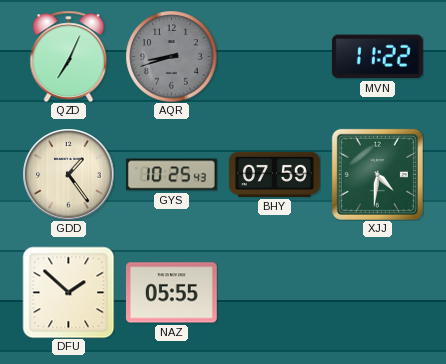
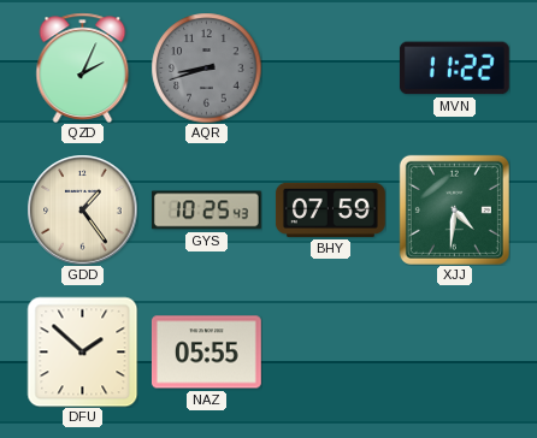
QZD: 7:04 -> 2:04
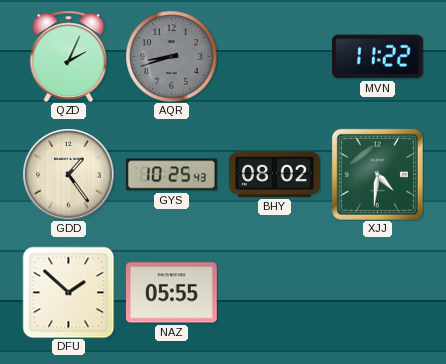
BHY: 07:59 -> 08:02
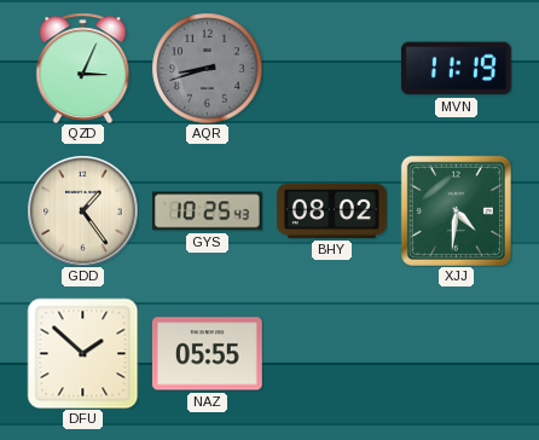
QZD: 2:04 -> 3:04
MVN: 11:22 -> 11:19
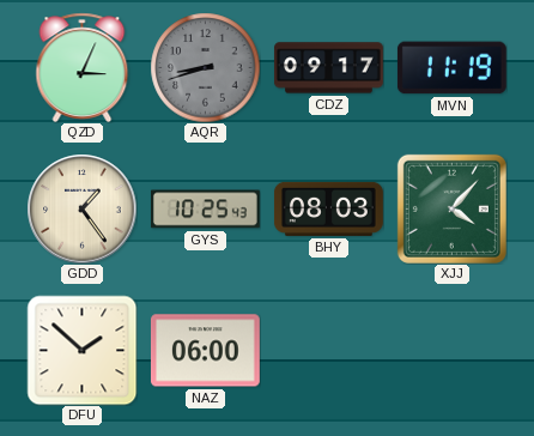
CDZ: none -> 09:17
BHY: 08:02 -> 08:03
XJJ: 4:31 -> 4:07
NAZ: 05:55 -> 06:00
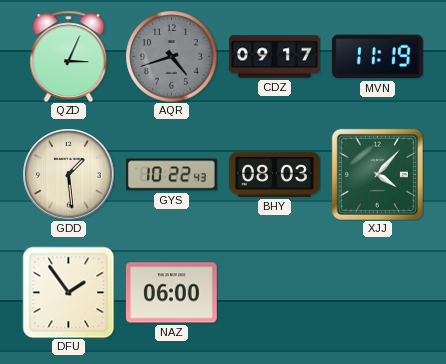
AQR: 8:42 -> 4:42
GDD: 1:24 -> 1:29
GYS: 10:25 -> 10:22
DFU: 1:52 -> 1:54
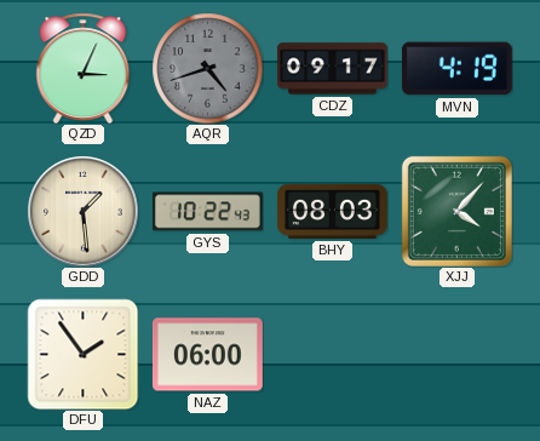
MVN: 11:19 -> 4:19
